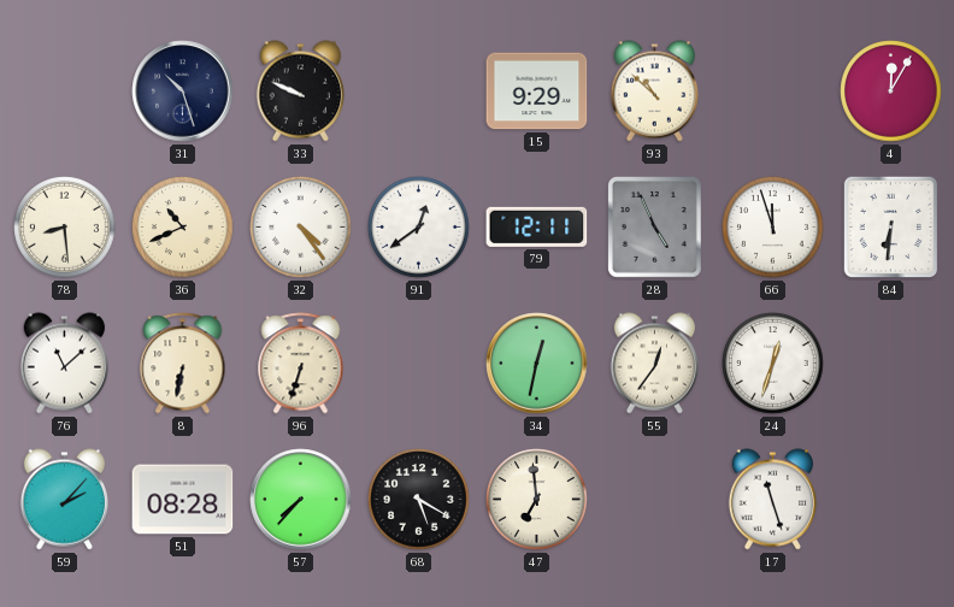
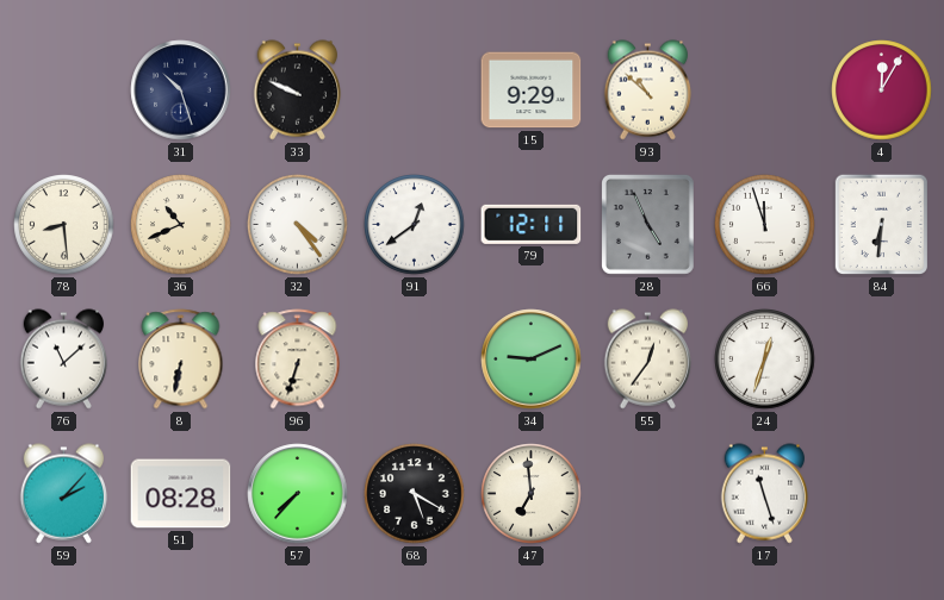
34: 12:32 -> 9:11
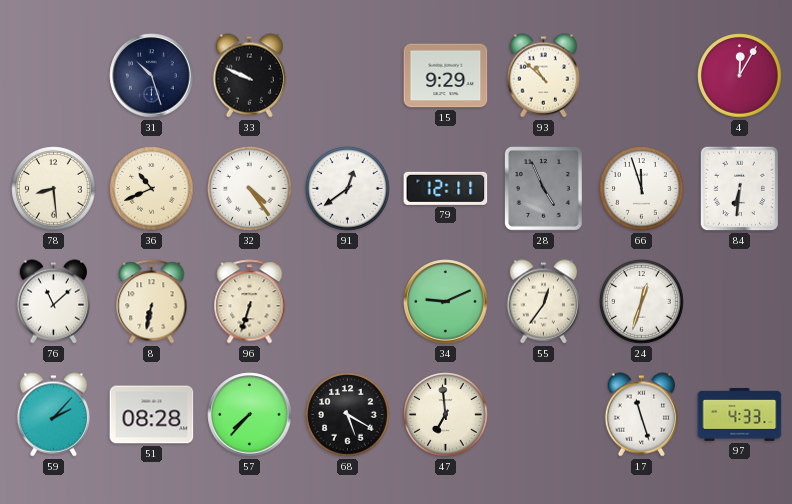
97: none -> 4:33
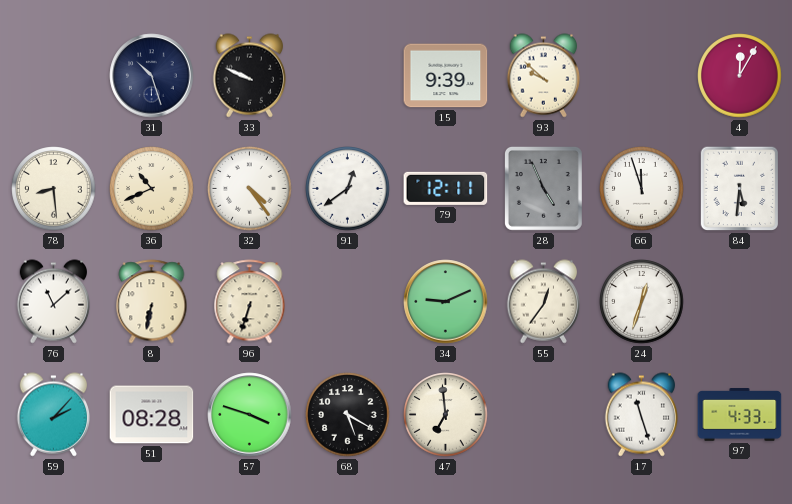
15: 9:29 -> 9:39
93: 10:52 -> 9:52
84: 6:31 -> 5:31
57: 7:37 -> 3:48
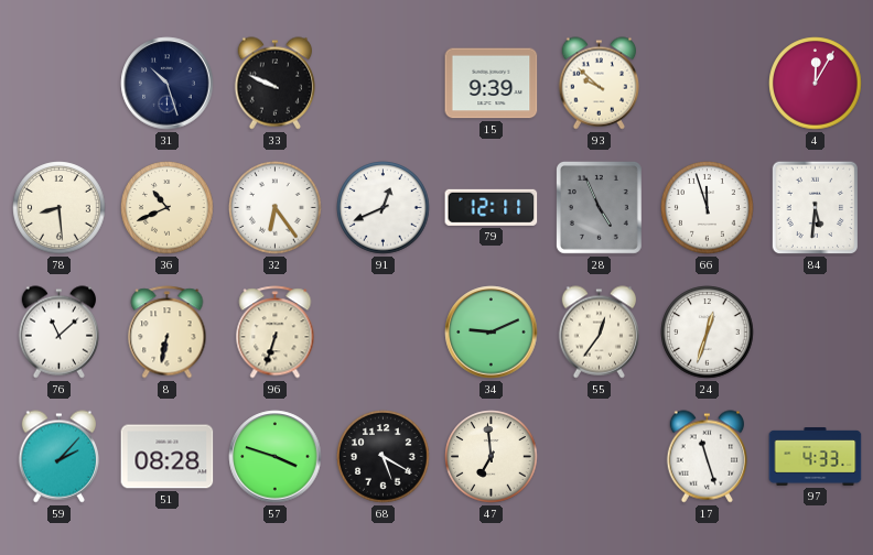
32: 4:24 -> 6:24
91: 12:39 -> 12:41
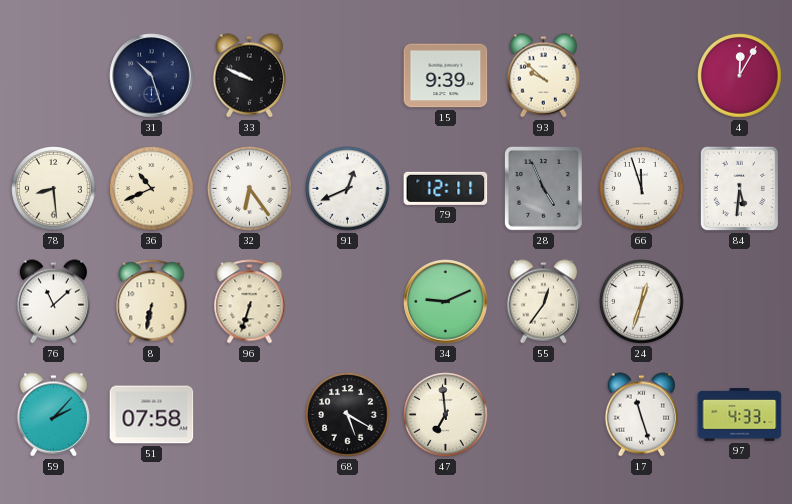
51: 08:28 -> 07:58
57: 3:48 -> none
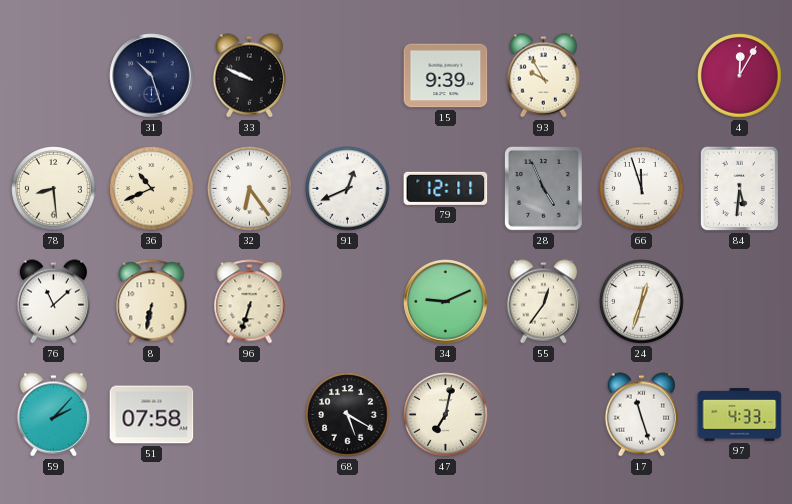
93: 9:52 -> 9:55
47: 6:59 -> 7:02
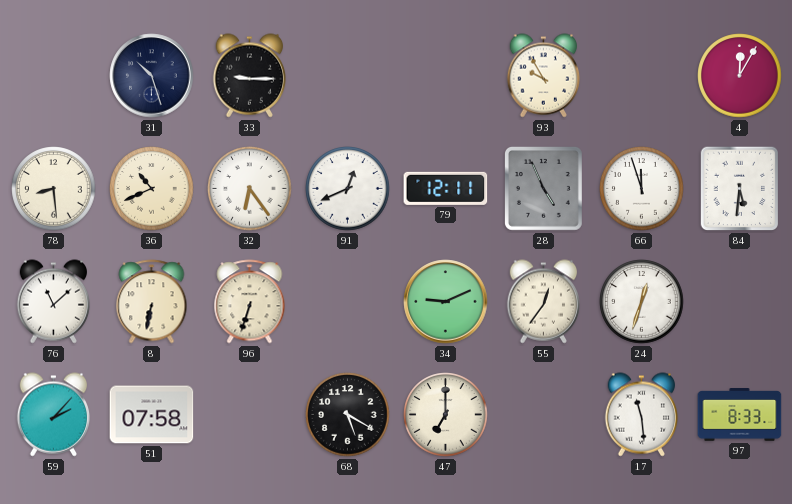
33: 9:49 -> 9:15
15: 9:39 -> none
47: 7:02 -> 7:00
17: 11:27 -> 11:29
97: 4:33 -> 8:33
